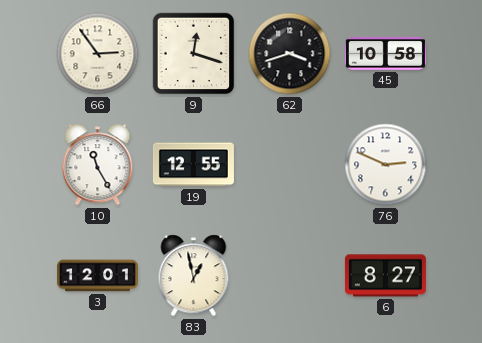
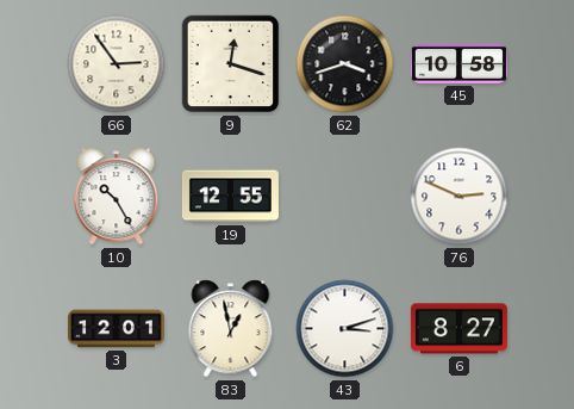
10: 11:25 -> 10:25
43: none -> 3:12
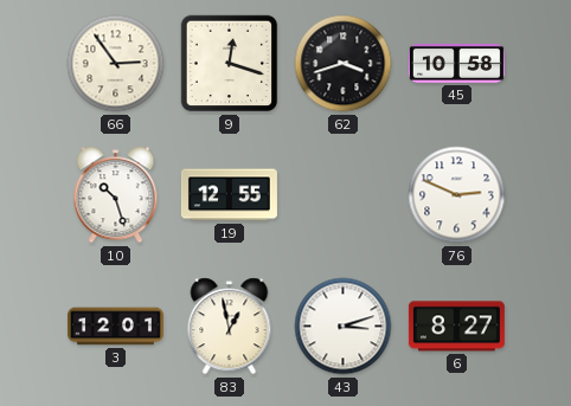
10: 10:25 -> 10:27
